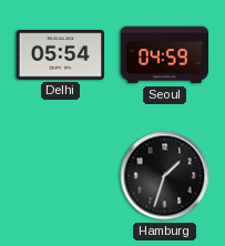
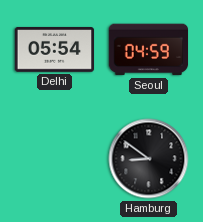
Hamburg: 1:33 -> 8:51
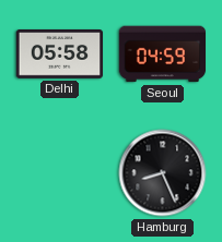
Delhi: 05:54 -> 05:58
Hamburg: 8:51 -> 8:26
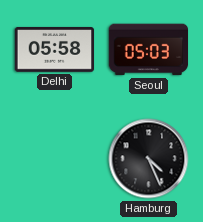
Seoul: 04:59 -> 05:03
Hamburg: 8:26 -> 4:26
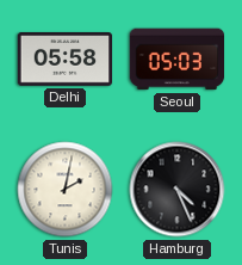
Tunis: none -> 2:02
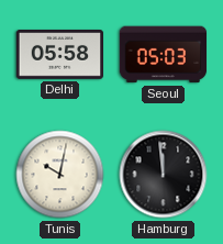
Tunis: 2:02 -> 10:02
Hamburg: 4:26 -> 11:59
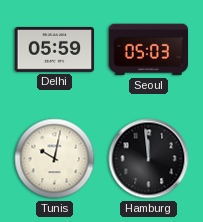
Delhi: 05:58 -> 05:59
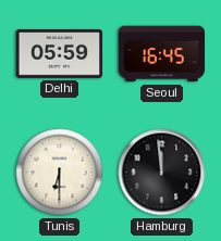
Seoul: 05:03 -> 16:45
Tunis: 10:02 -> 6:30
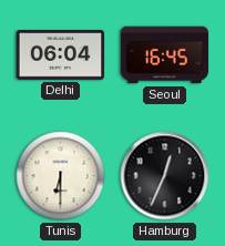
Delhi: 05:59 -> 06:04
Hamburg: 11:59 -> 12:34
